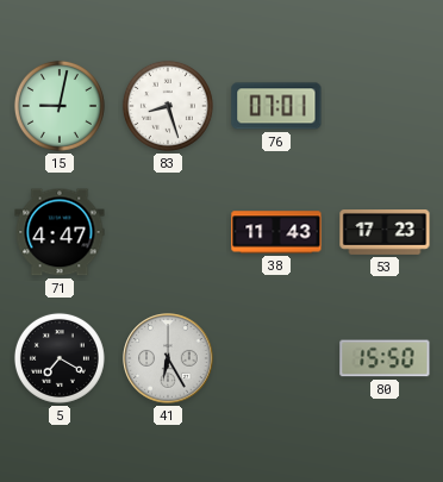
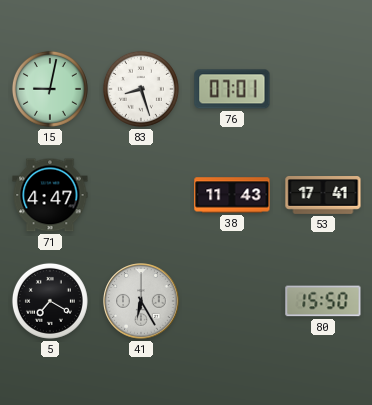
53: 17:23 -> 17:41
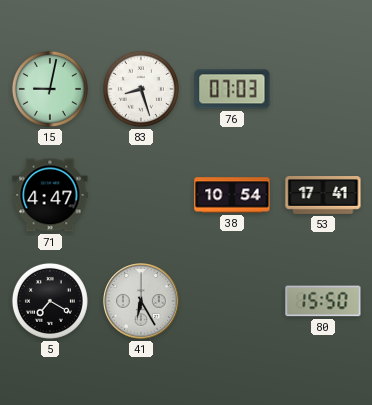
76: 07:01 -> 07:03
38: 11:43 -> 10:54
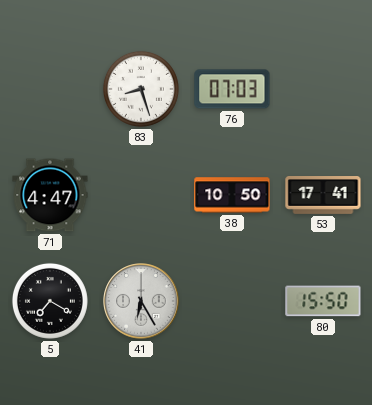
15: 9:02 -> none
38: 10:54 -> 10:50
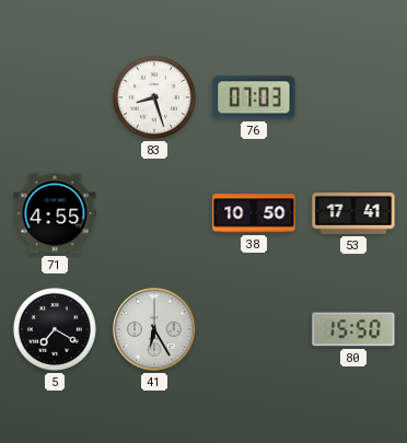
71: 4:47 -> 4:55
